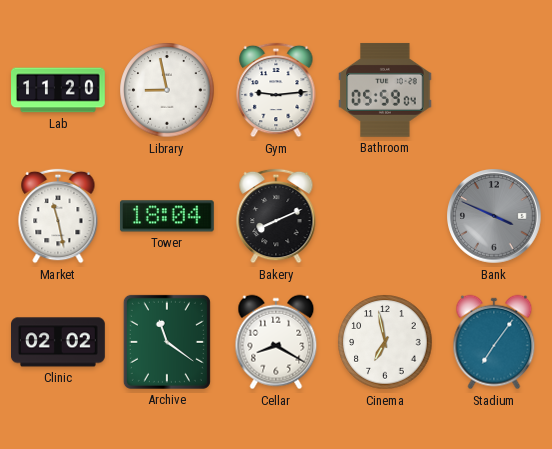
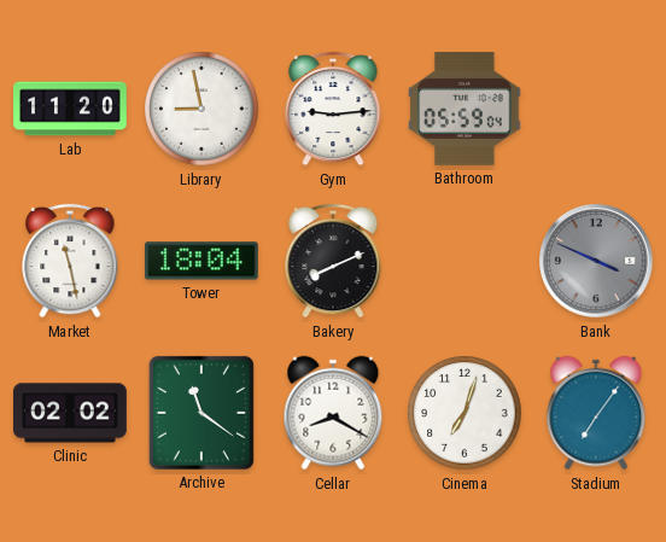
Cinema: 6:58 -> 7:03
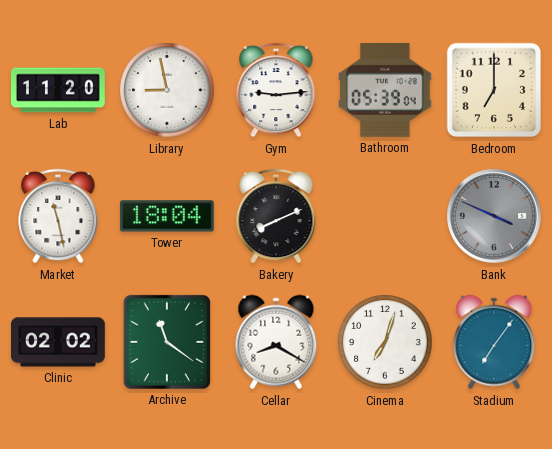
Bathroom: 05:59 -> 05:39
Bedroom: none -> 7:00
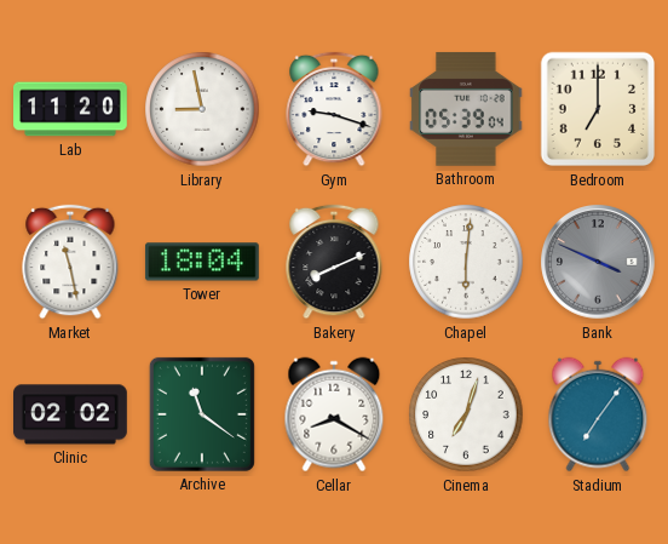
Gym: 9:14 -> 9:18
Chapel: none -> 6:01
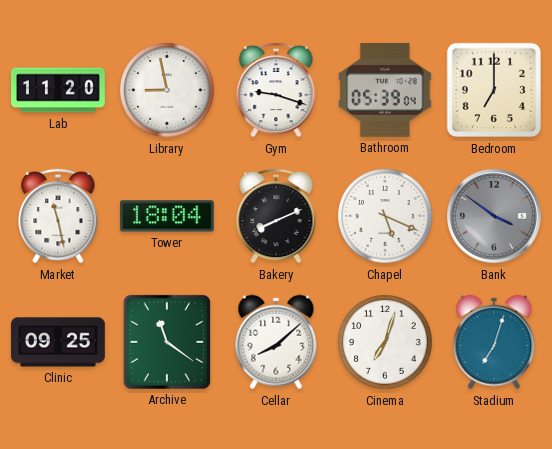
Chapel: 6:01 -> 5:19
Bank: 3:49 -> 3:51
Clinic: 02:02 -> 09:25
Cellar: 8:20 -> 8:08
Stadium: 7:06 -> 7:03
